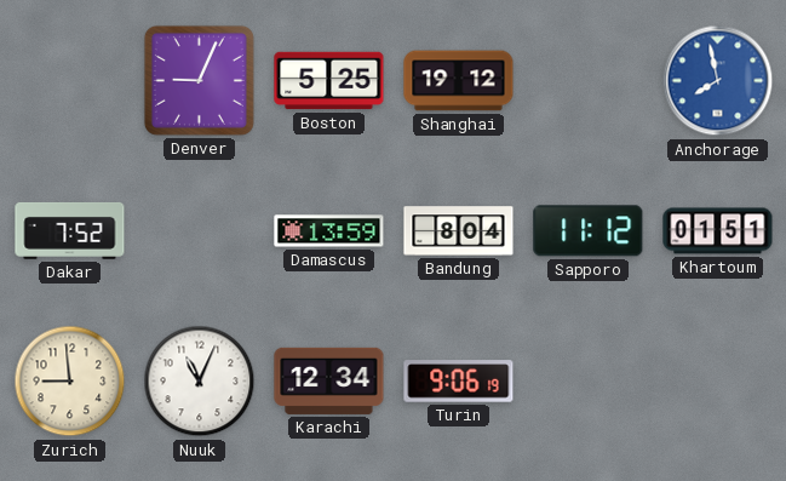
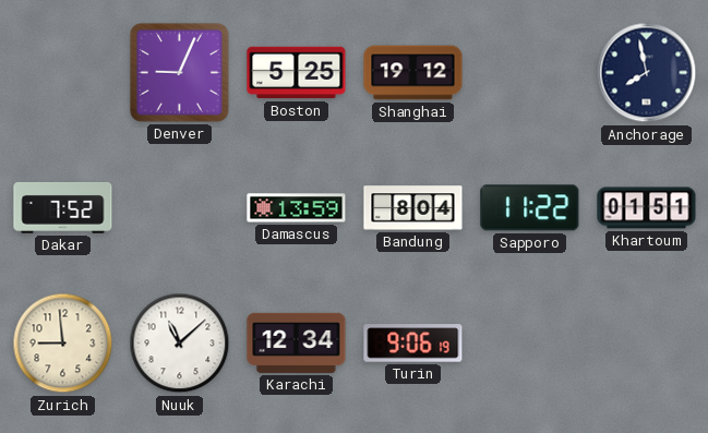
Anchorage dial: blue -> navy
Sapporo: 11:12 -> 11:22
Nuuk: 11:04 -> 11:08
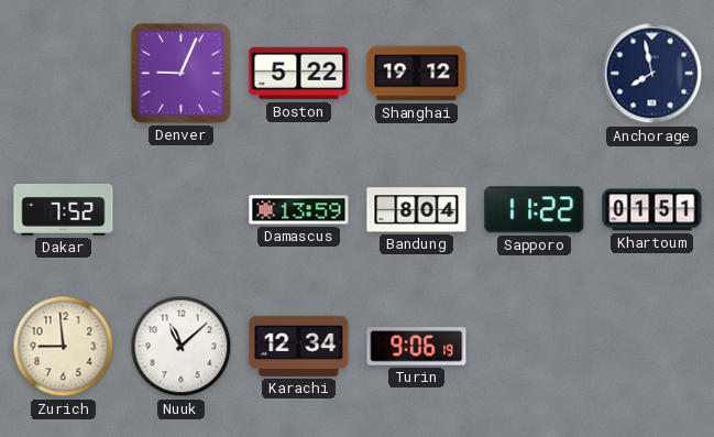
Boston: 5:25 -> 5:22
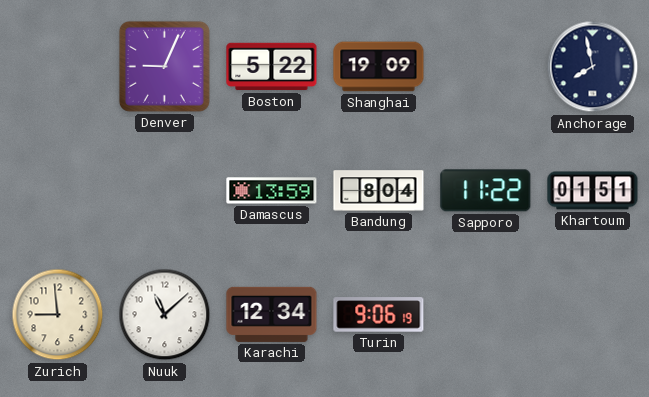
Shanghai: 19:12 -> 19:09
Dakar: 7:52 -> none
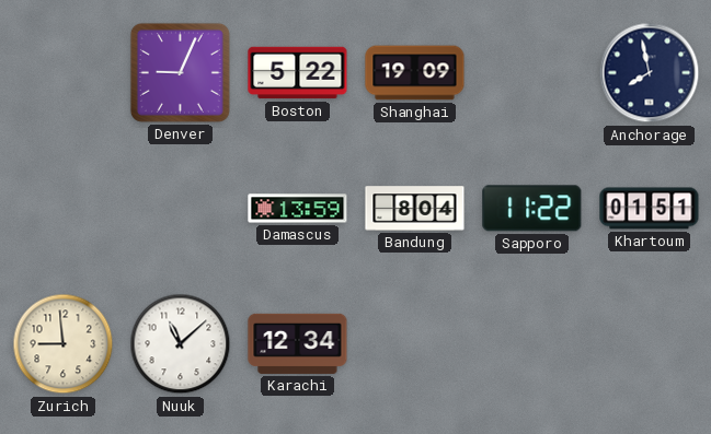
Turin: 9:06 -> none
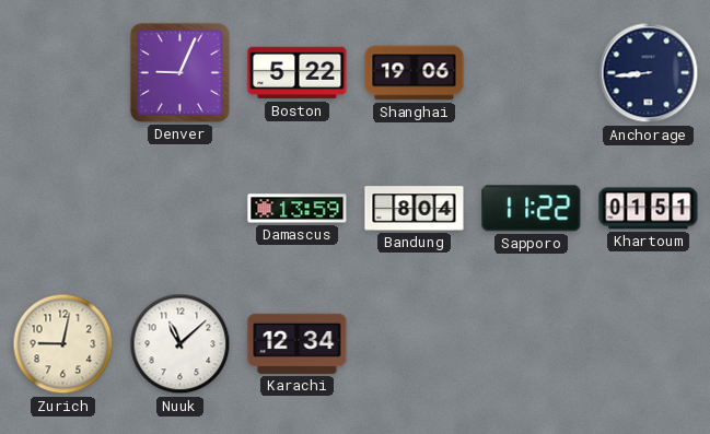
Shanghai: 19:09 -> 19:06
Anchorage: 7:58 -> 8:44
Zurich: 8:59 -> 9:02
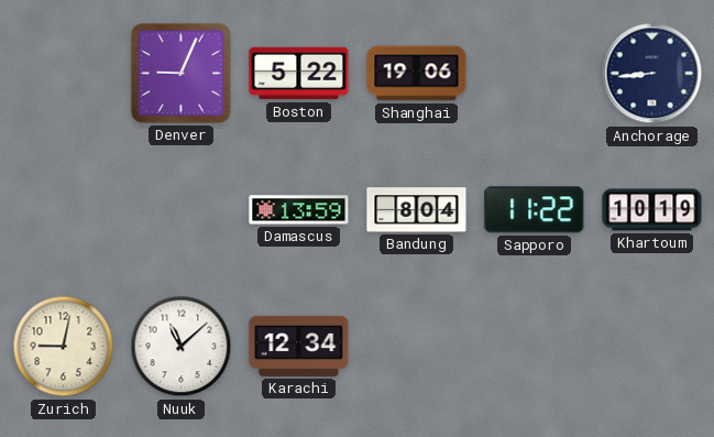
Khartoum: 01:51 -> 10:19
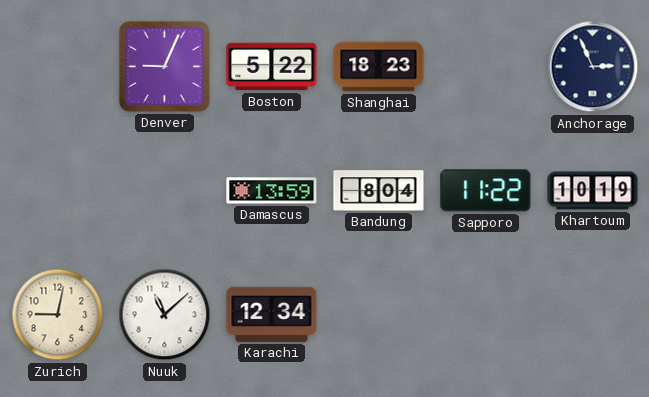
Shanghai: 19:06 -> 18:23
Anchorage: 8:44 -> 2:56
